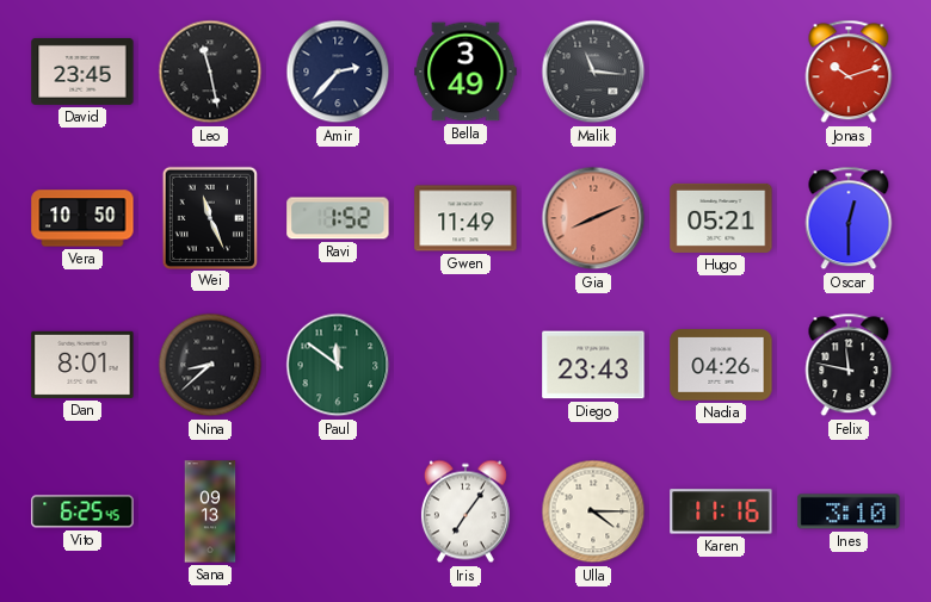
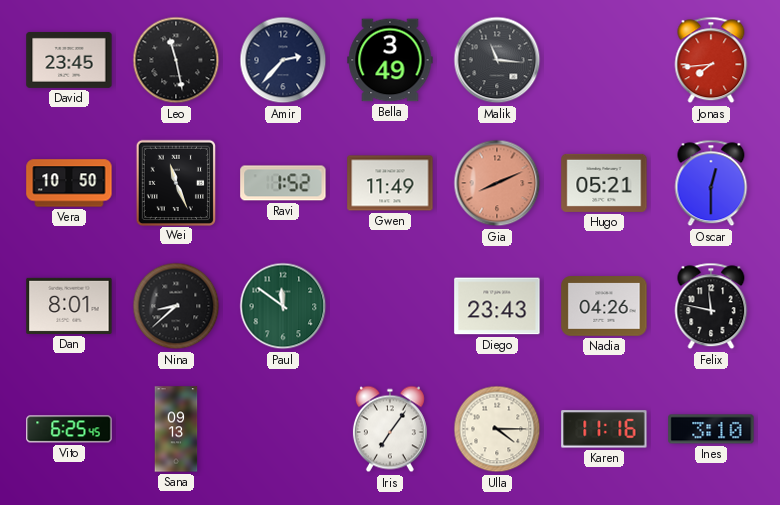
Jonas: 10:12 -> 7:44
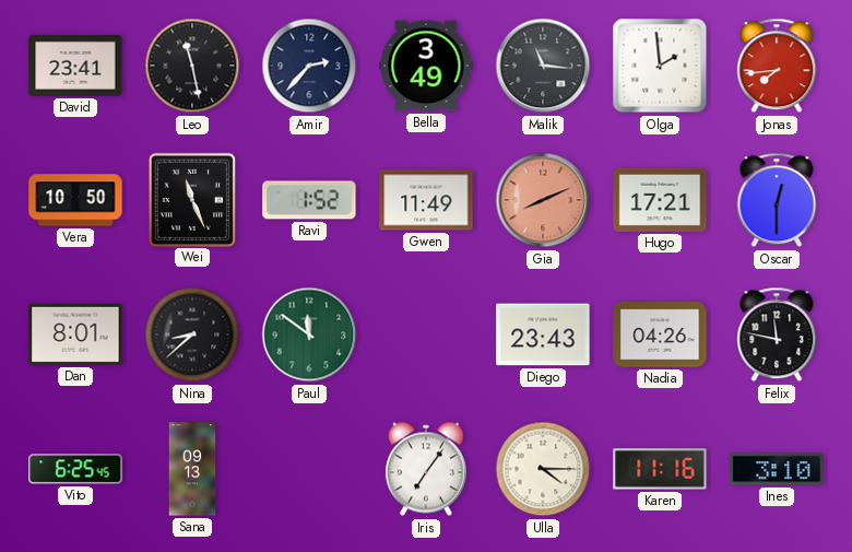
David: 23:45 -> 23:41
Olga: none -> 1:59
Hugo: 05:21 -> 17:21
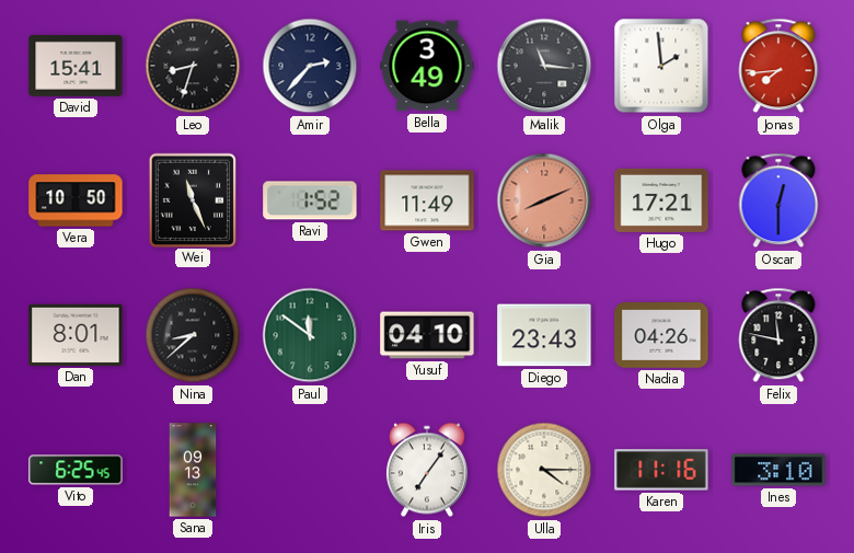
David: 23:41 -> 15:41
Leo: 11:28 -> 8:33
Yusuf: none -> 04:10
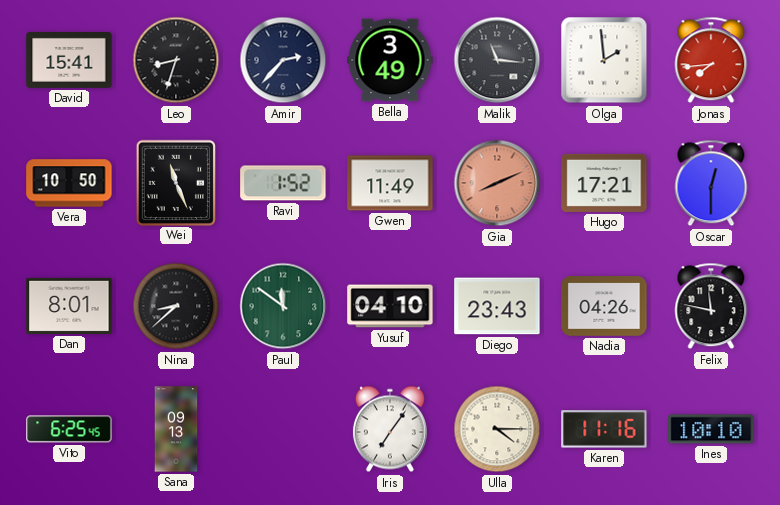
Ines: 3:10 -> 10:10
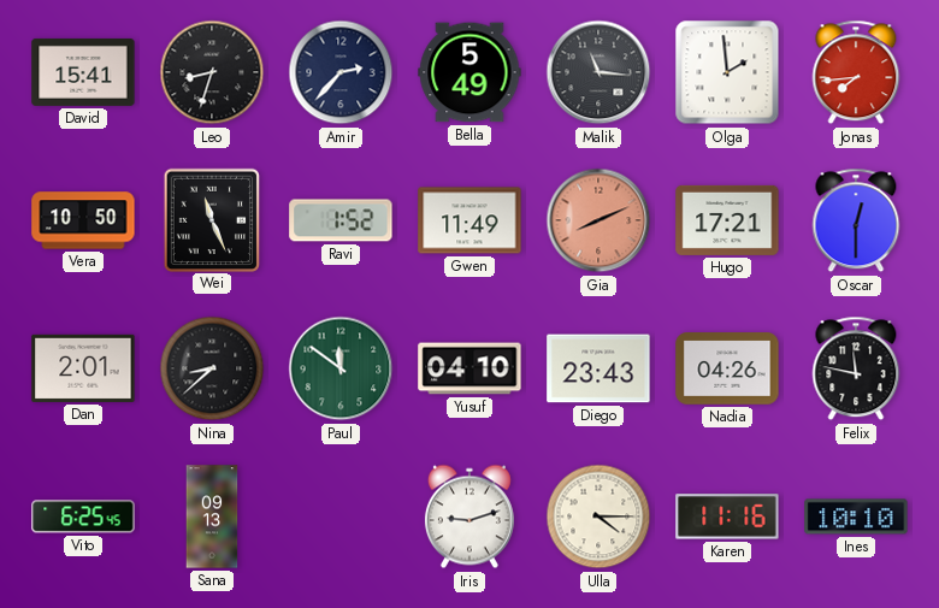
Bella: 3:49 -> 5:49
Dan: 8:01 -> 2:01
Iris: 7:06 -> 9:12
